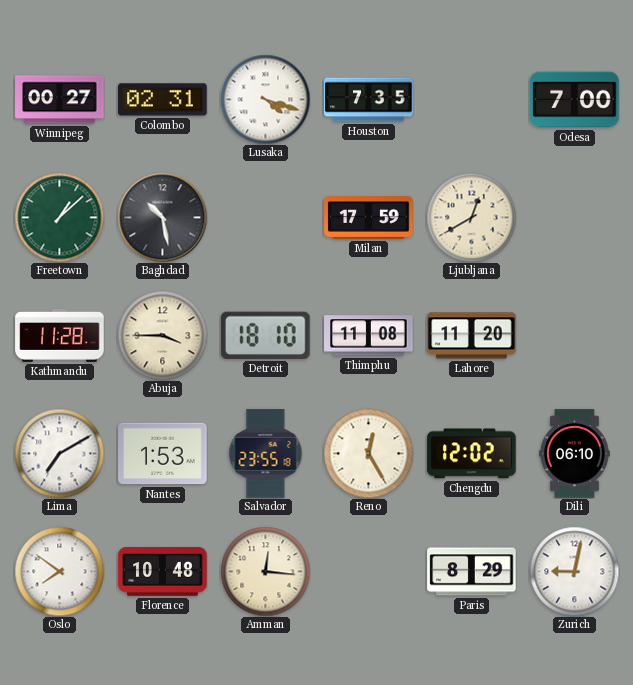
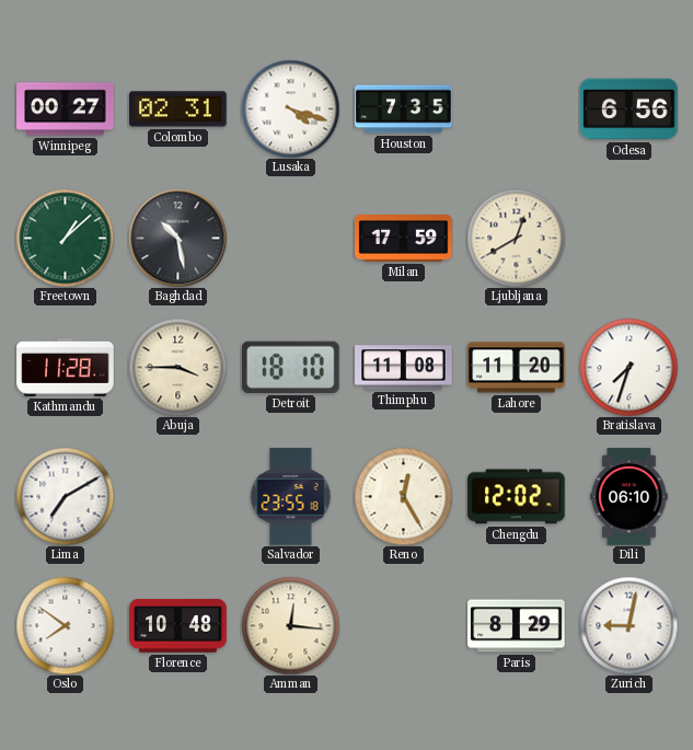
Odesa: 7:00 -> 6:56
Bratislava: none -> 7:33
Nantes: 1:53 -> none
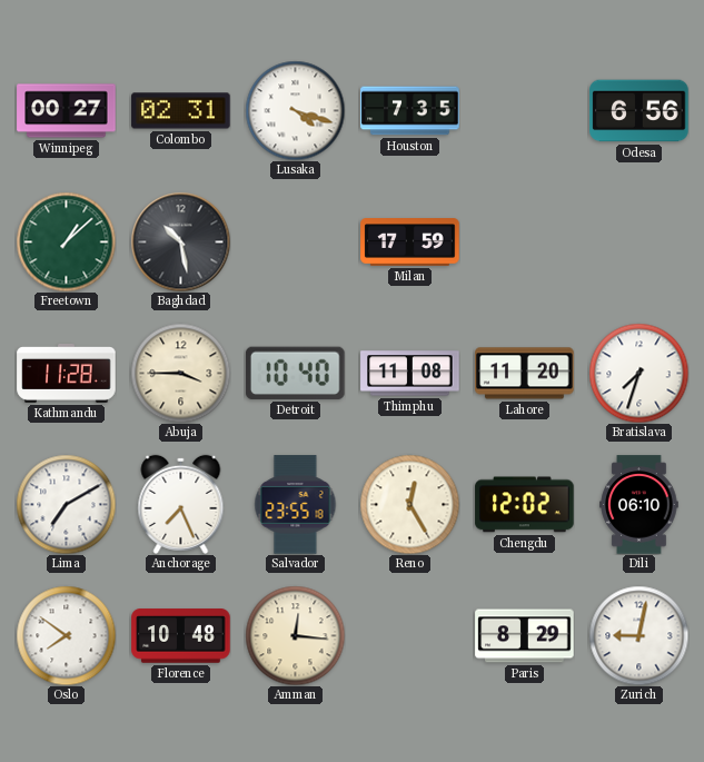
Ljubljana: 12:40 -> none
Detroit: 18:10 -> 10:40
Anchorage: none -> 7:26
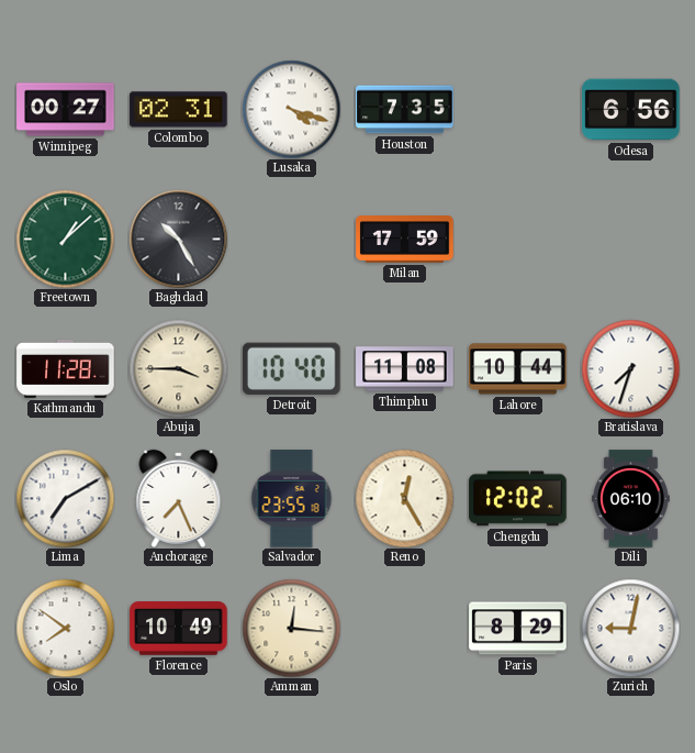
Baghdad: 10:28 -> 10:25
Lahore: 11:20 -> 10:44
Florence: 10:48 -> 10:49
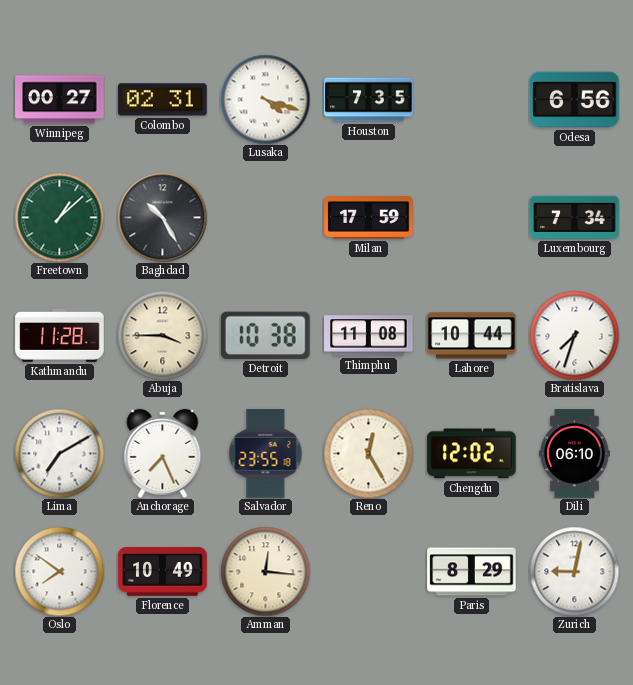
Luxembourg: none -> 7:34
Detroit: 10:40 -> 10:38
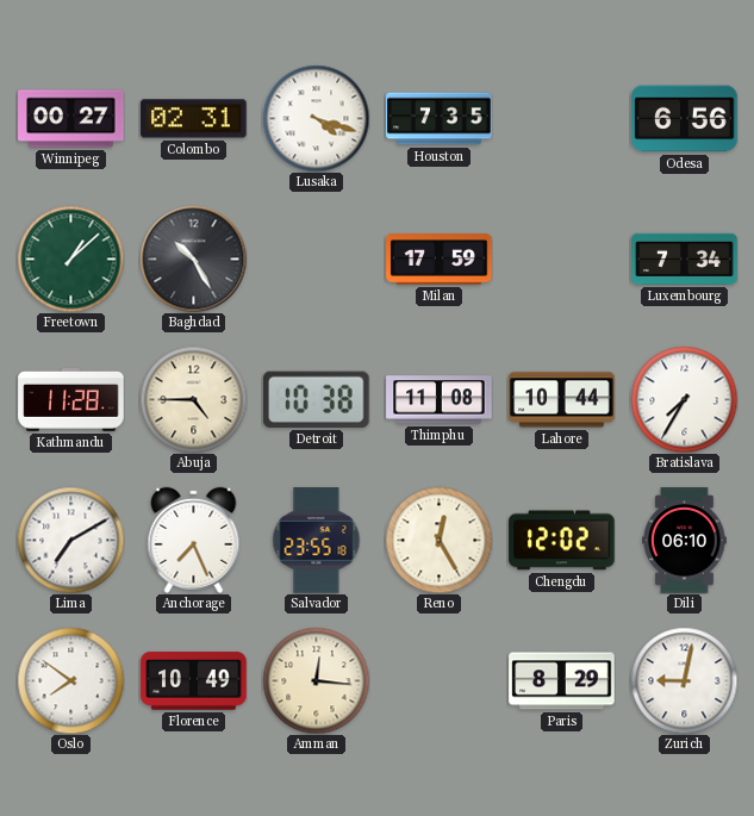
Abuja: 3:45 -> 4:45
Bratislava: 7:33 -> 7:35
